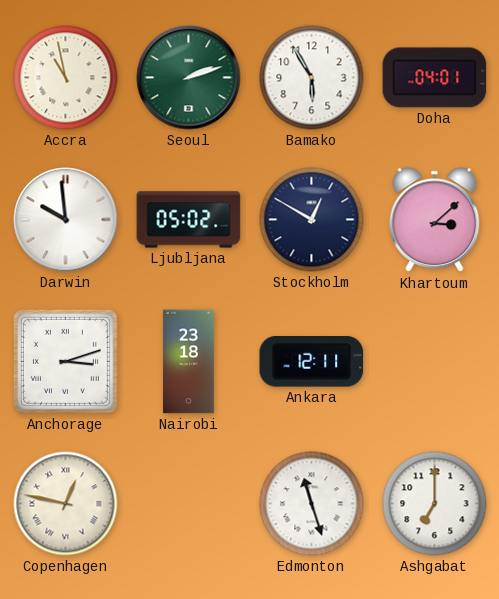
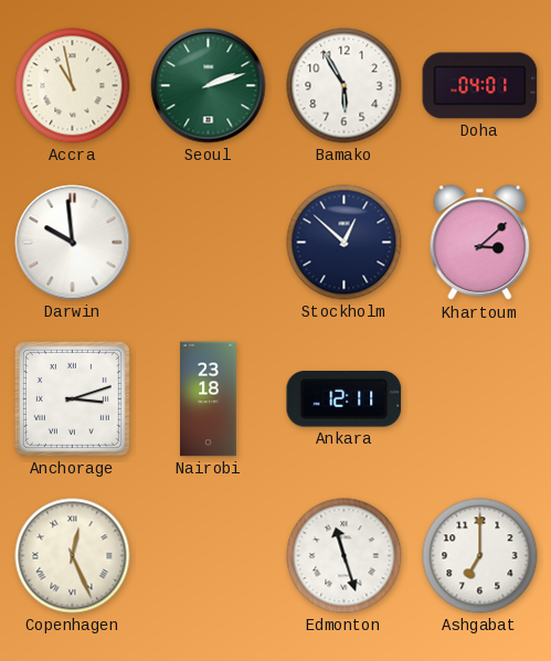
Ljubljana: 05:02 -> none
Stockholm: 12:50 -> 12:52
Copenhagen: 12:47 -> 12:26
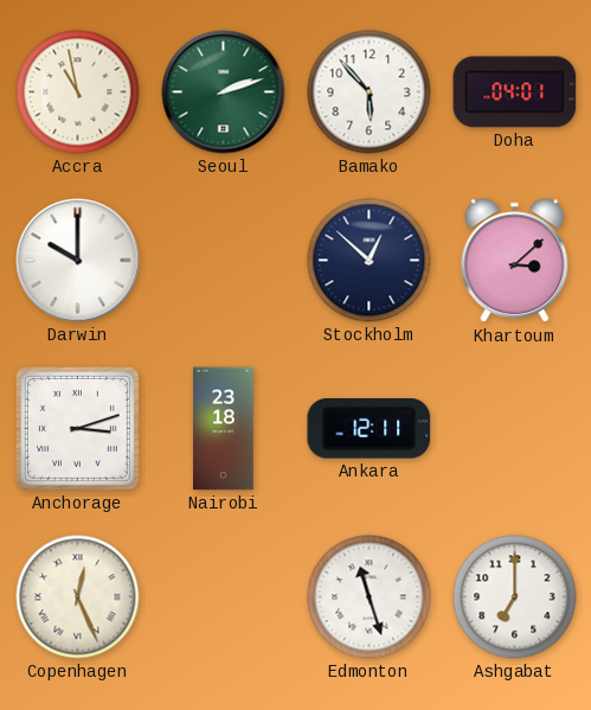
Bamako: 5:55 -> 5:53
Darwin: 9:59 -> 10:00
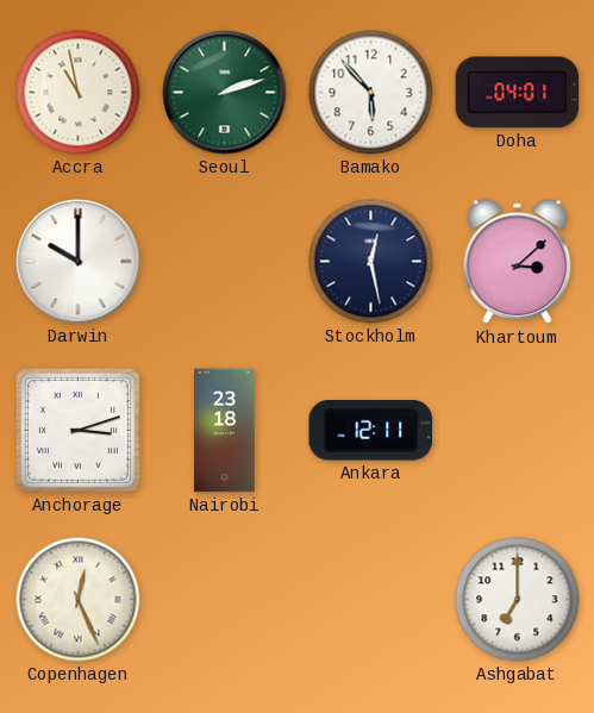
Stockholm: 12:52 -> 12:28
Edmonton: 11:27 -> none
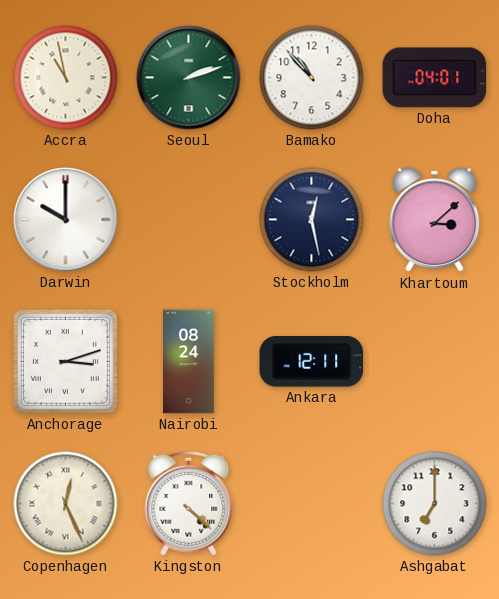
Bamako: 5:53 -> 10:53
Nairobi: 23:18 -> 08:24
Kingston: none -> 4:22
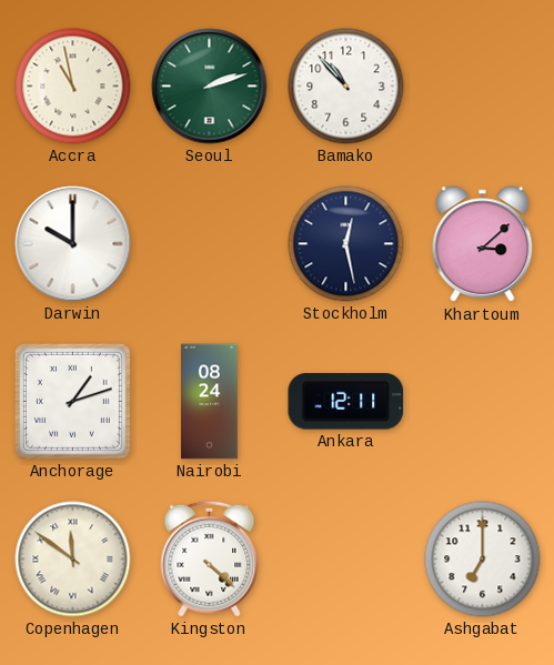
Doha: 04:01 -> none
Anchorage: 3:12 -> 1:12
Copenhagen: 12:26 -> 11:51
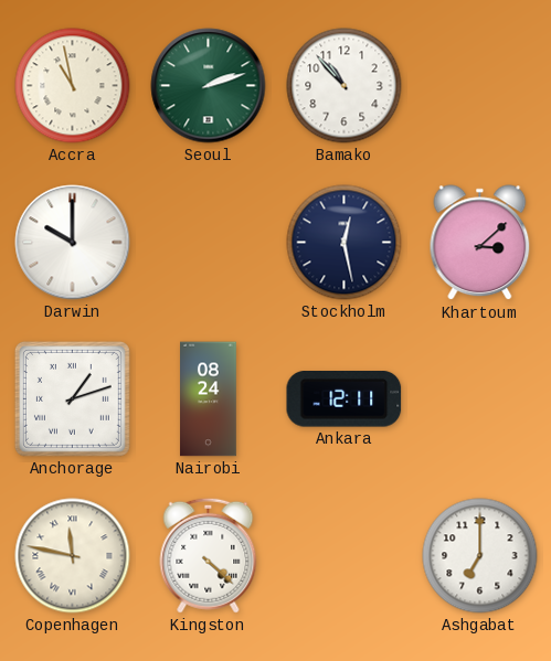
Copenhagen: 11:51 -> 11:47
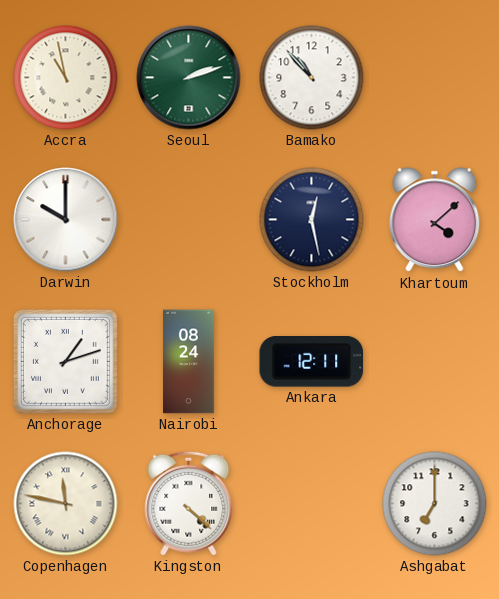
Khartoum: 3:08 -> 4:08
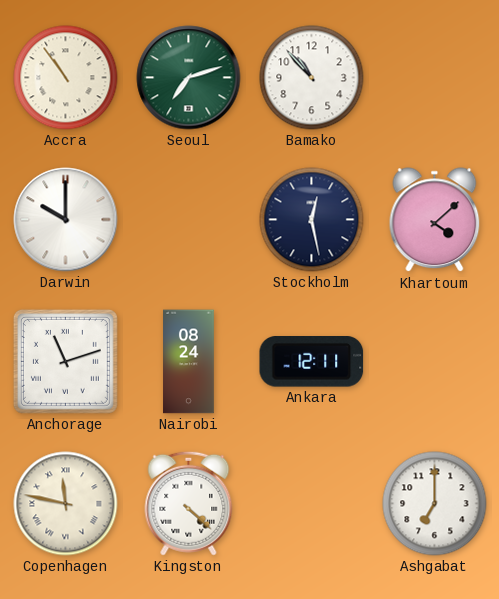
Accra: 10:58 -> 10:54
Seoul: 2:12 -> 7:12
Anchorage: 1:12 -> 11:12
